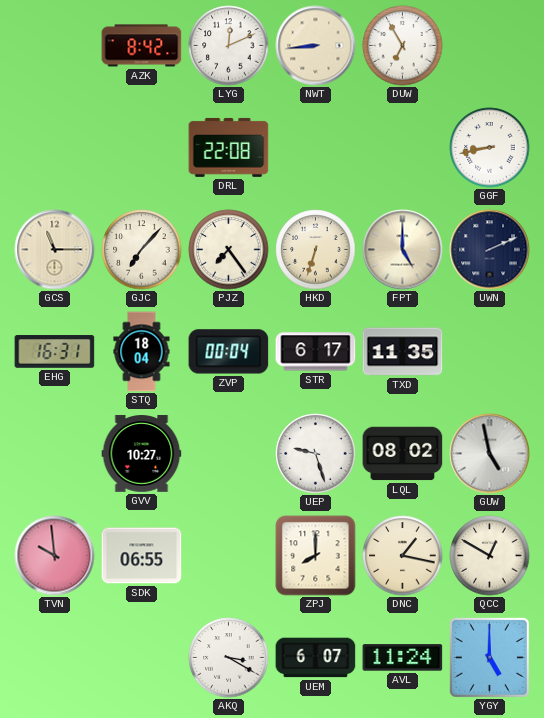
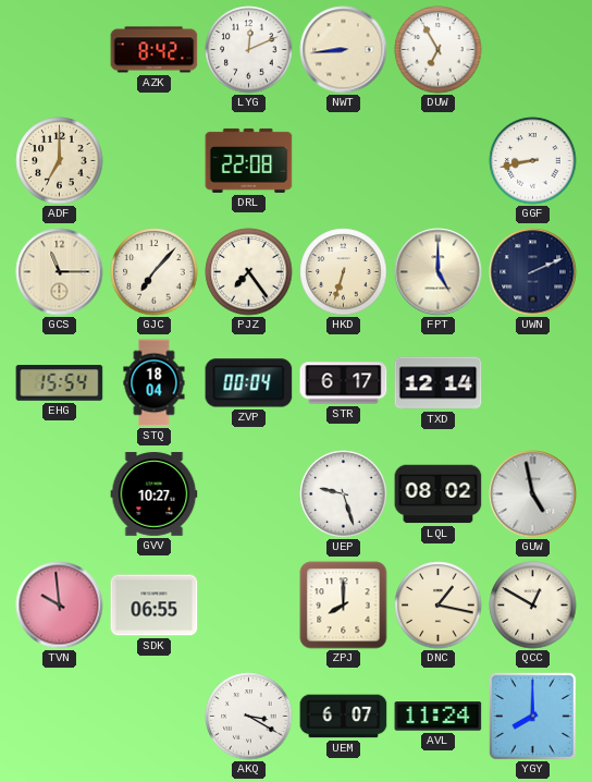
ADF: none -> 7:00
EHG: 16:31 -> 15:54
TXD: 11:35 -> 12:14
YGY: 5:00 -> 8:00
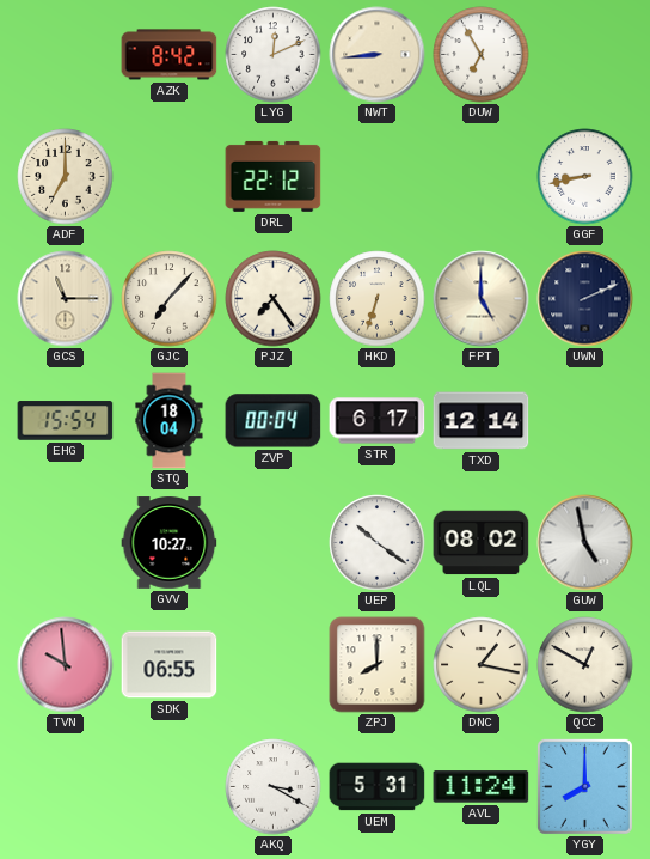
DRL: 22:08 -> 22:12
UEP: 9:27 -> 10:21
UEM: 6:07 -> 5:31
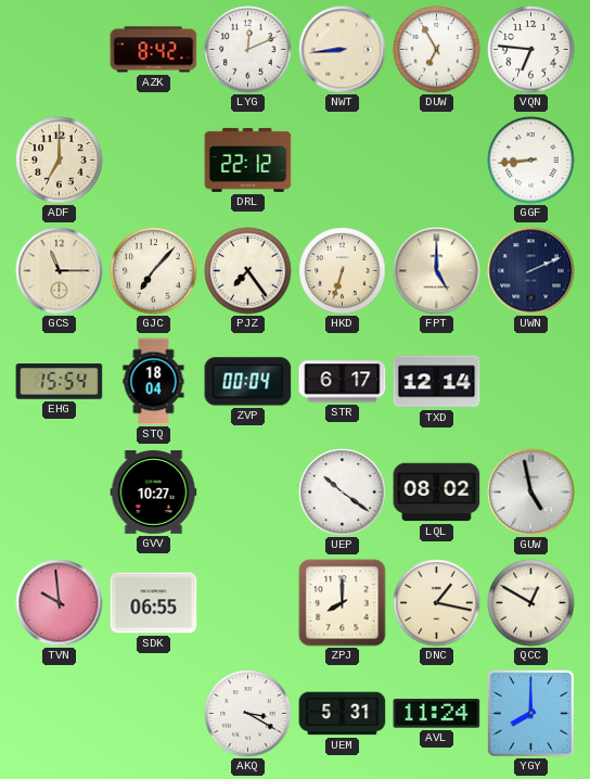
VQN: none -> 6:46
GGF: 8:43 -> 8:44
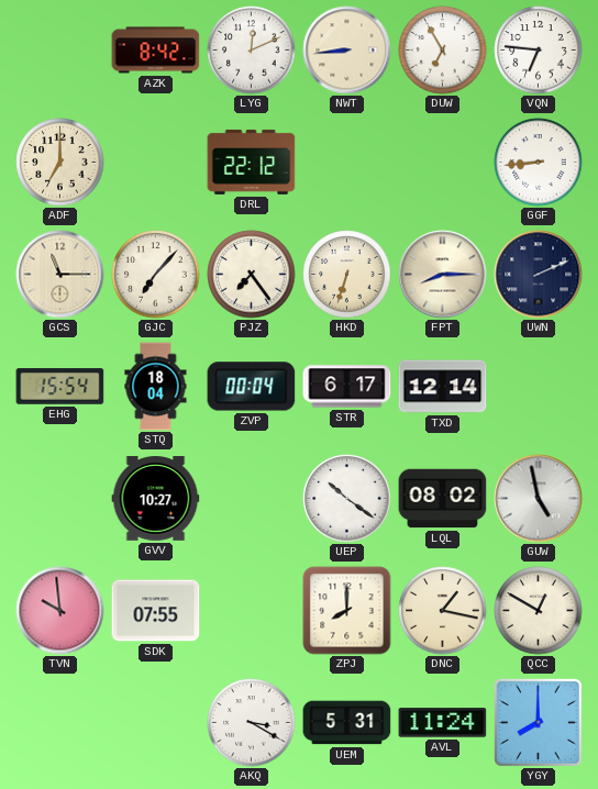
FPT: 5:00 -> 8:15
SDK: 06:55 -> 07:55
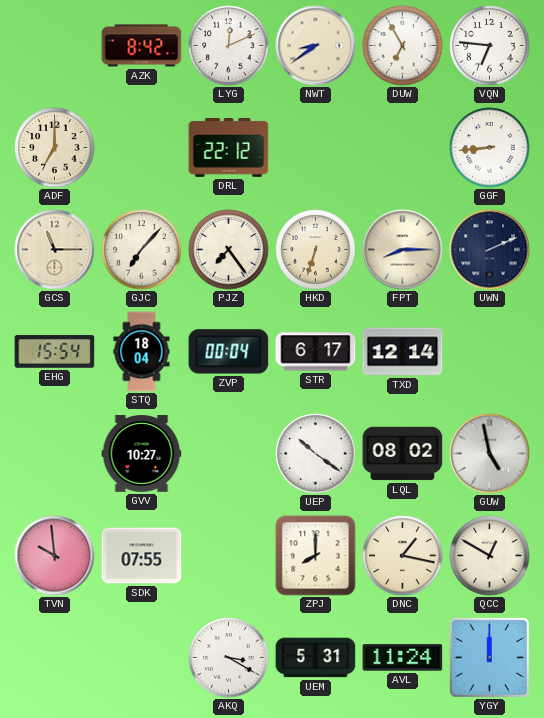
NWT: 8:44 -> 8:39
YGY: 8:00 -> 12:00
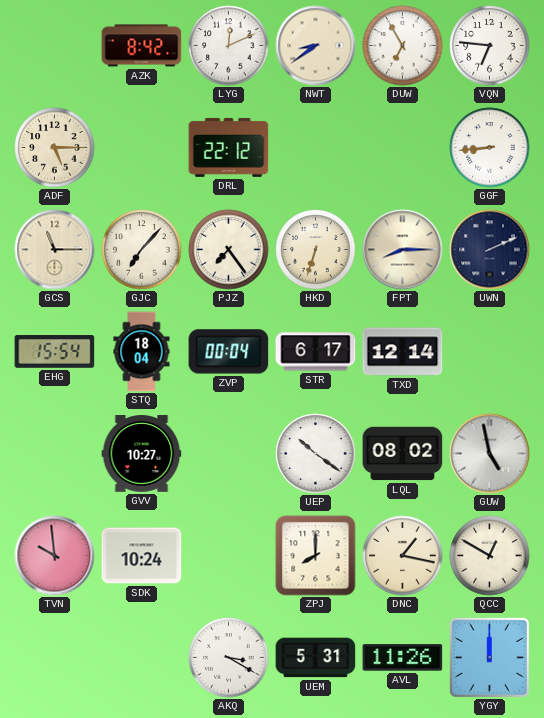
ADF: 7:00 -> 5:15
SDK: 07:55 -> 10:24
AVL: 11:24 -> 11:26
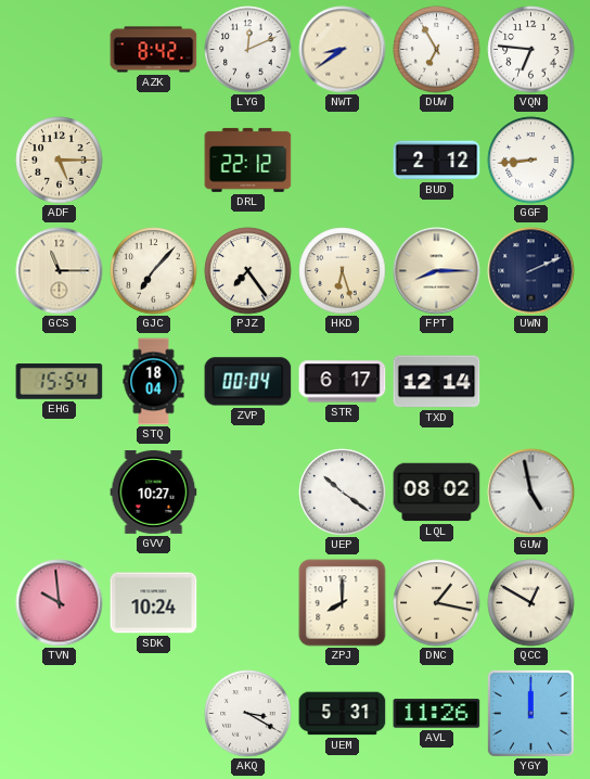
BUD: none -> 2:12
HKD: 6:33 -> 6:27
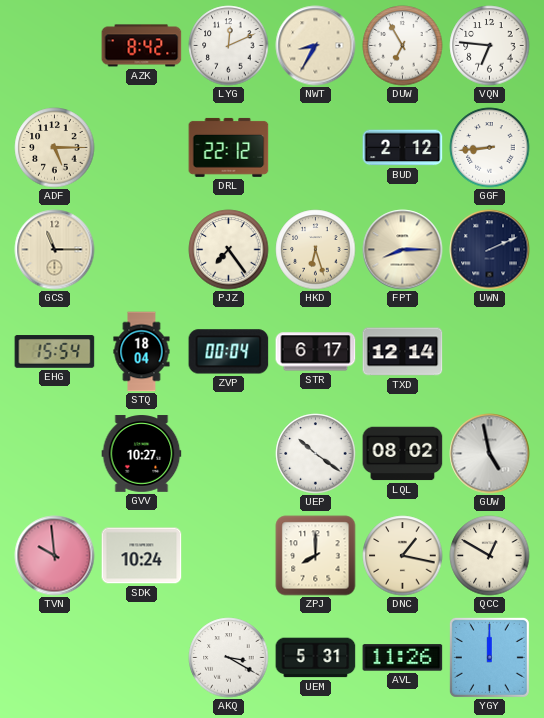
NWT: 8:39 -> 8:35
GJC: 7:07 -> none
